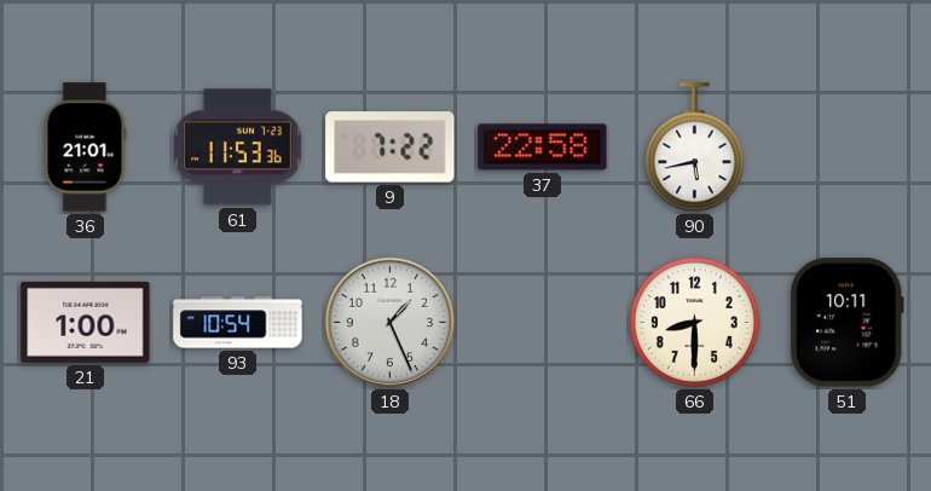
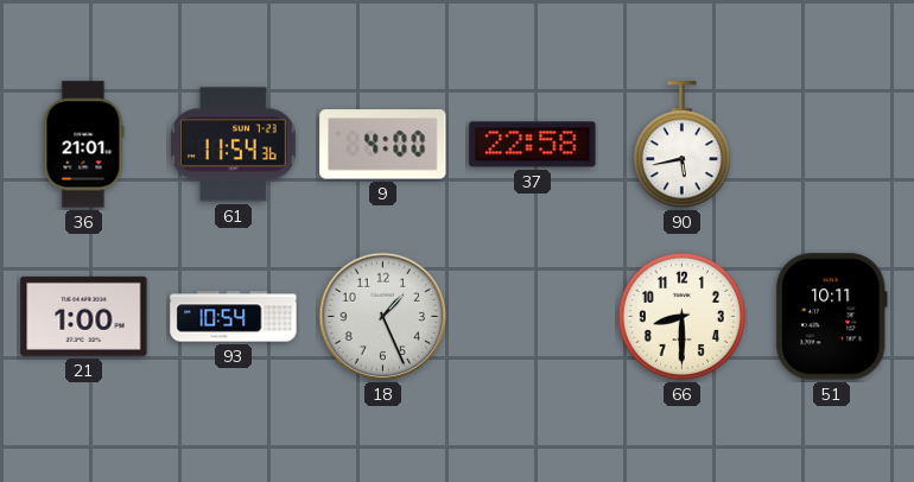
61: 11:53 -> 11:54
9: 7:22 -> 4:00
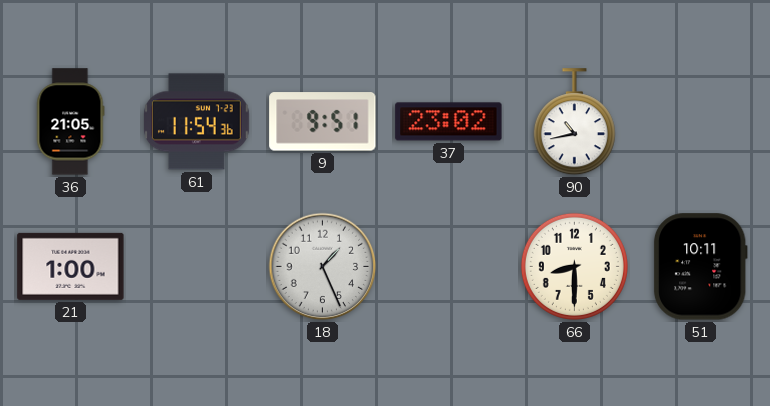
36: 21:01 -> 21:05
9: 4:00 -> 9:51
37: 22:58 -> 23:02
90: 5:43 -> 10:43
93: 10:54 -> none
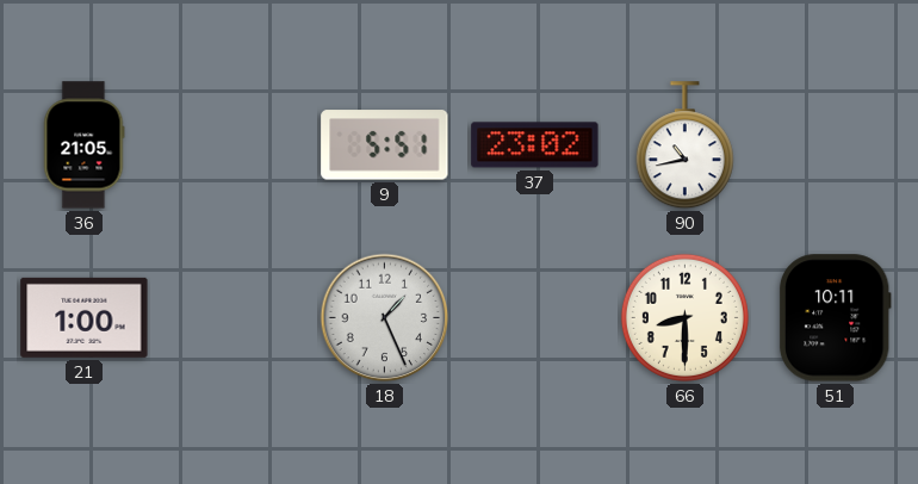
61: 11:54 -> none
9: 9:51 -> 5:51
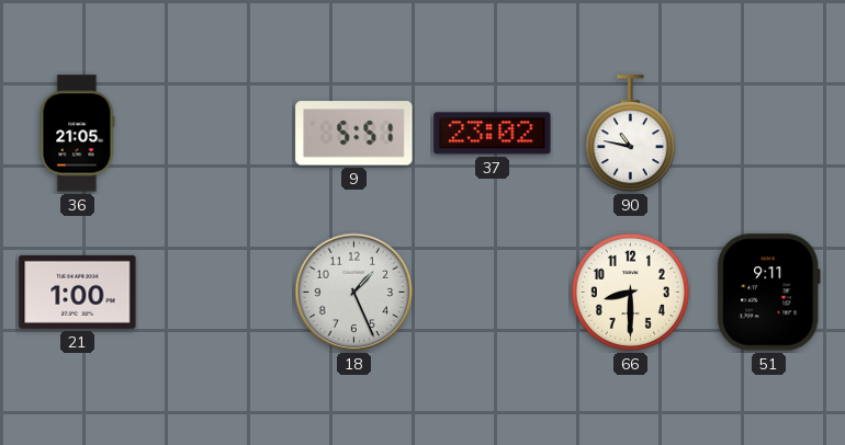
90: 10:43 -> 10:47
51: 10:11 -> 9:11
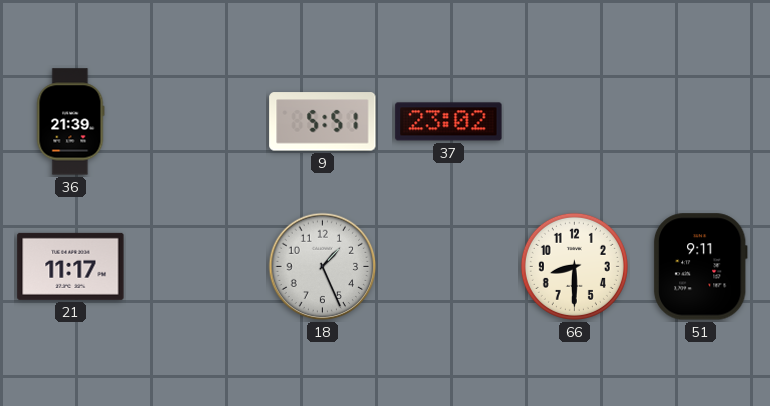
36: 21:05 -> 21:39
90: 10:47 -> none
21: 1:00 -> 11:17
